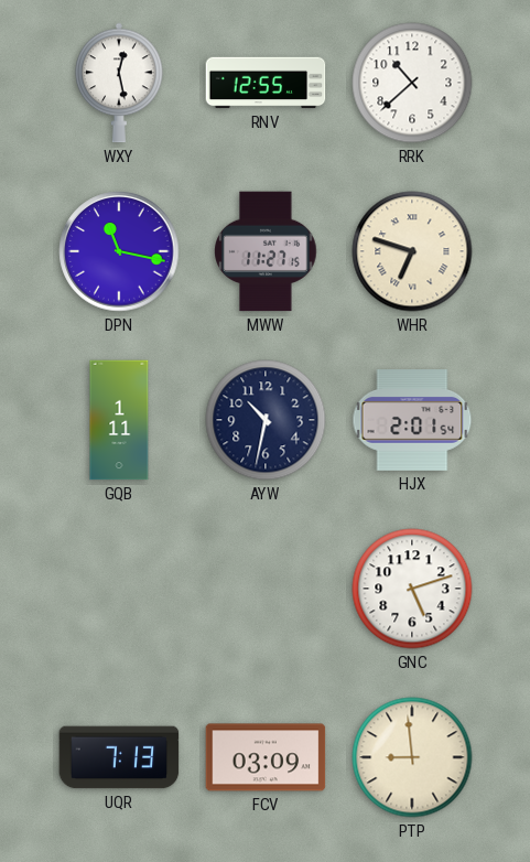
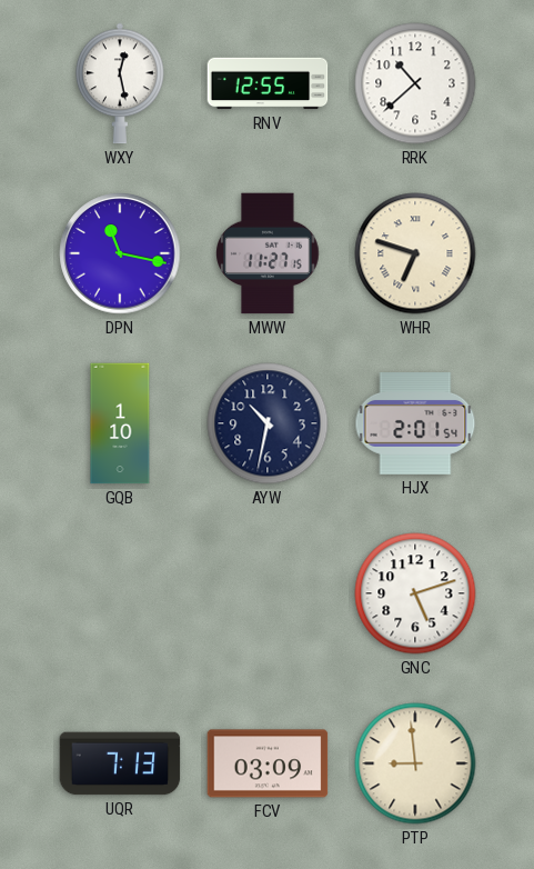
GQB: 1:11 -> 1:10
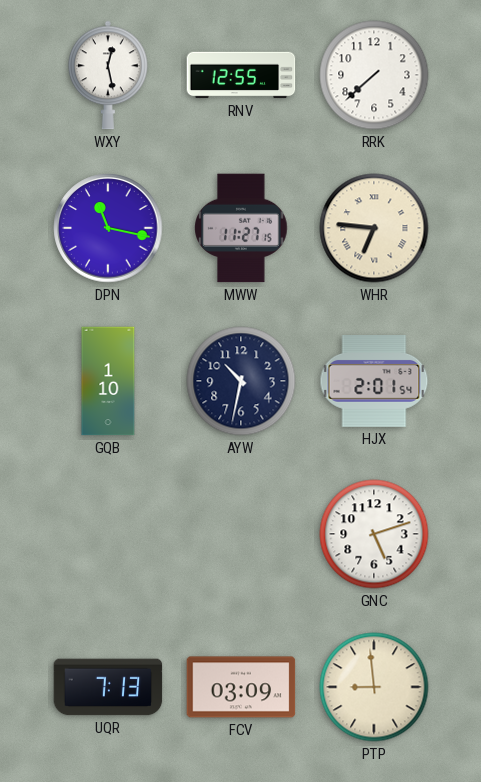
RRK: 10:38 -> 7:38
WHR: 6:48 -> 6:46
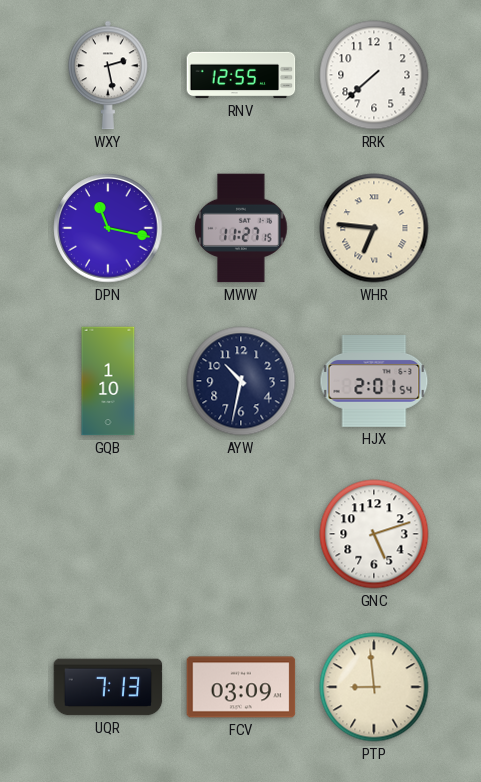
WXY: 12:28 -> 2:28
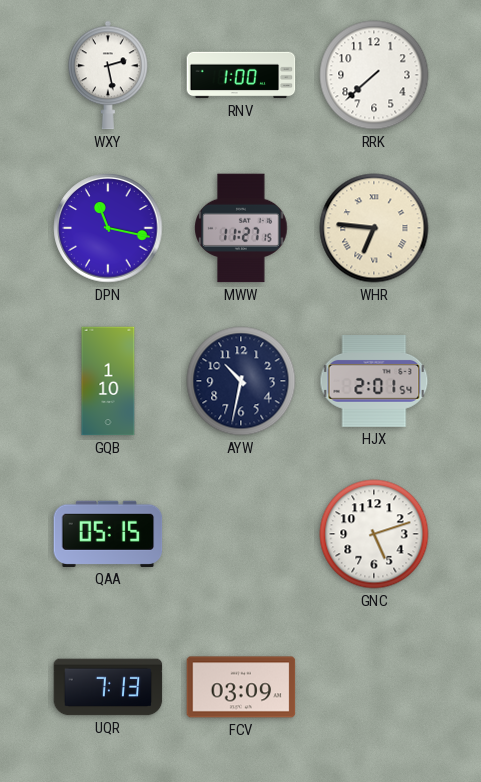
RNV: 12:55 -> 1:00
QAA: none -> 05:15
PTP: 8:59 -> none
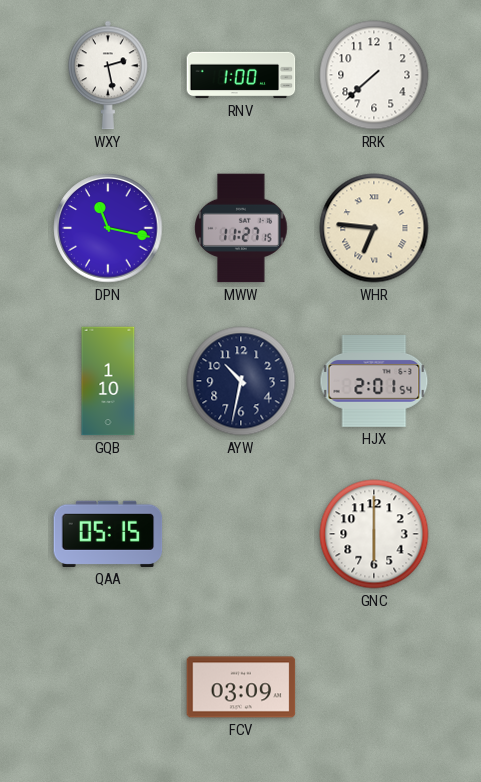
GNC: 5:12 -> 6:00
UQR: 7:13 -> none
